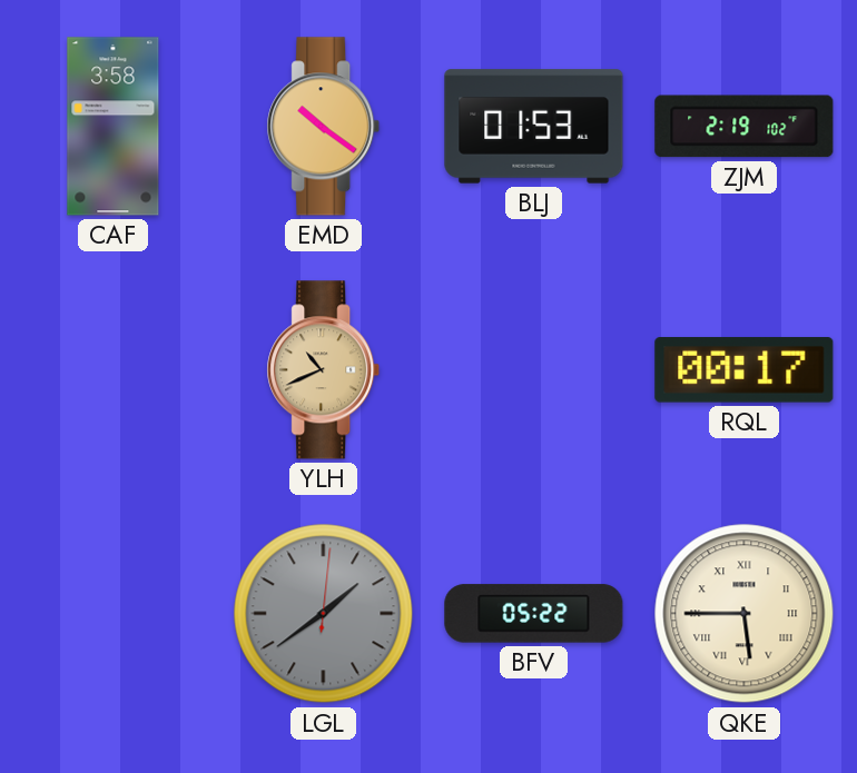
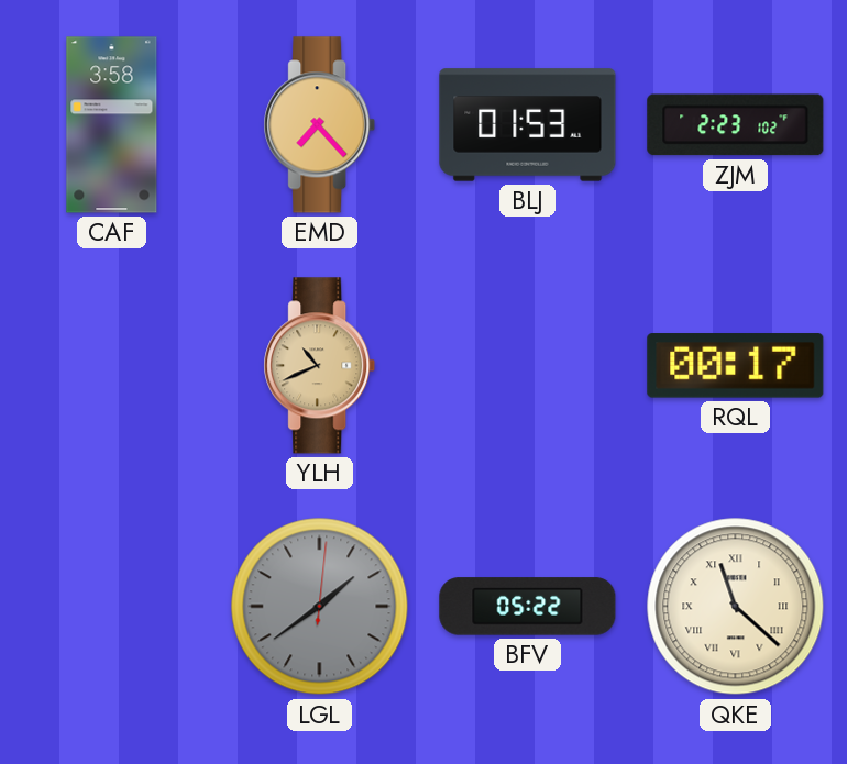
EMD: 10:21 -> 7:23
ZJM: 2:19 -> 2:23
QKE: 5:45 -> 11:22
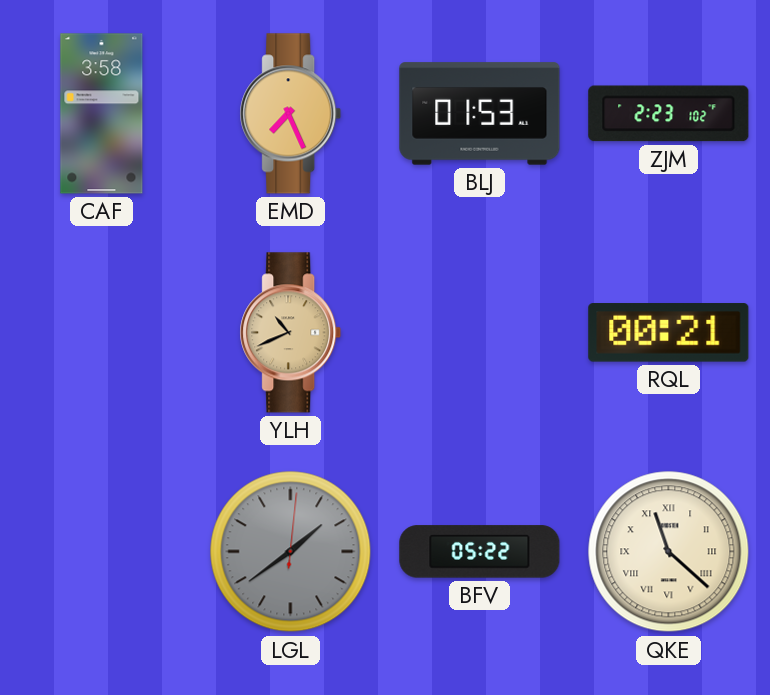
EMD: 7:23 -> 7:26
RQL: 00:17 -> 00:21
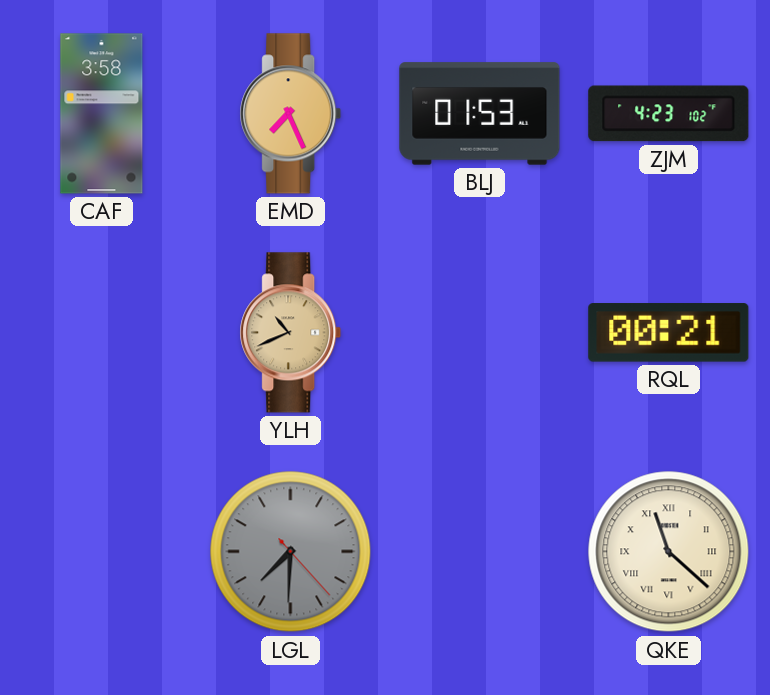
ZJM: 2:23 -> 4:23
LGL: 1:39 -> 7:30
BFV: 05:22 -> none
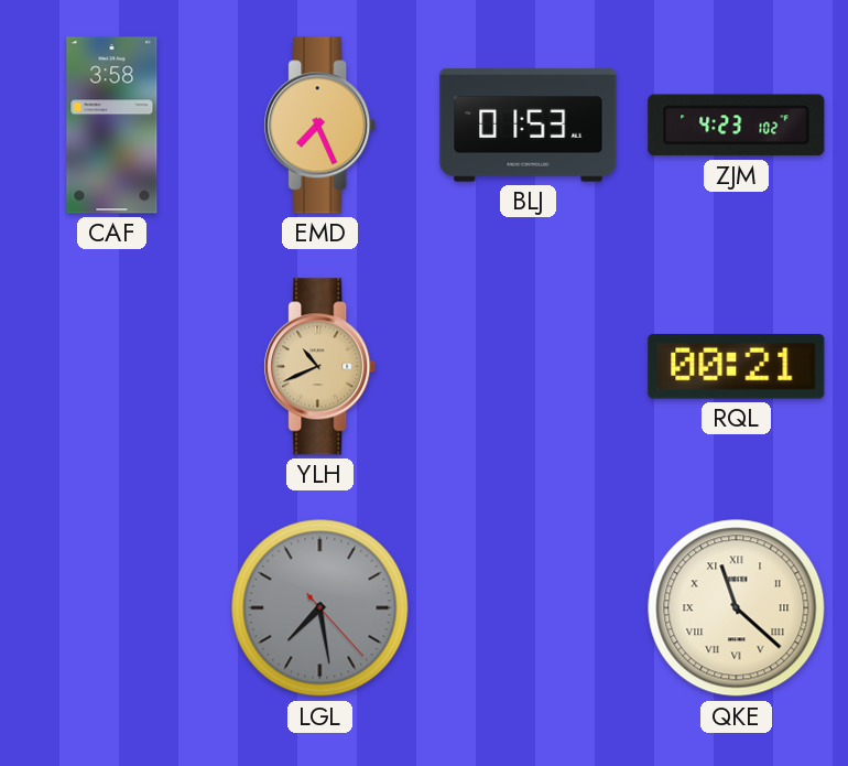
LGL: 7:30 -> 7:28
